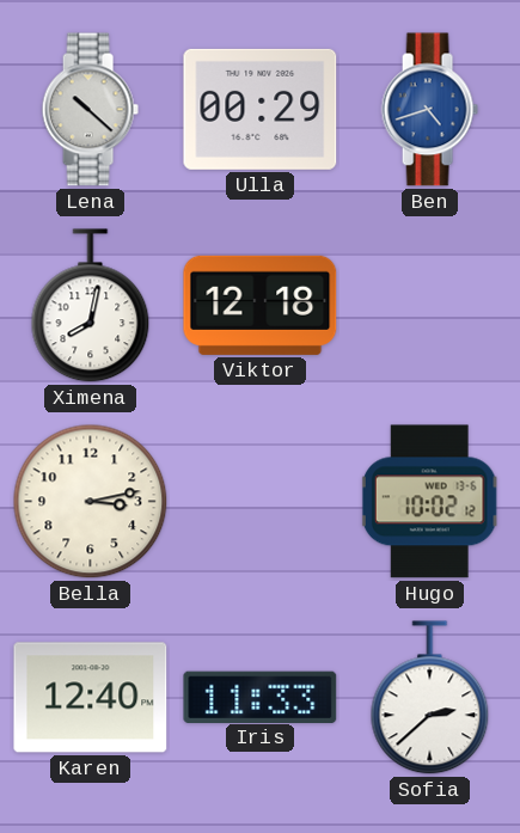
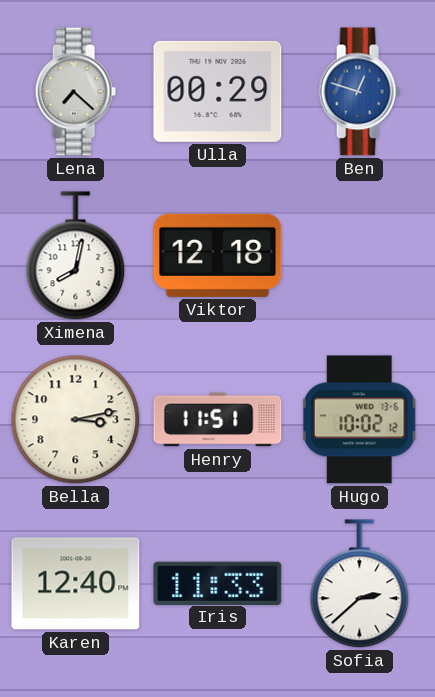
Lena: 10:22 -> 7:22
Ben: 4:42 -> 12:48
Henry: none -> 11:51
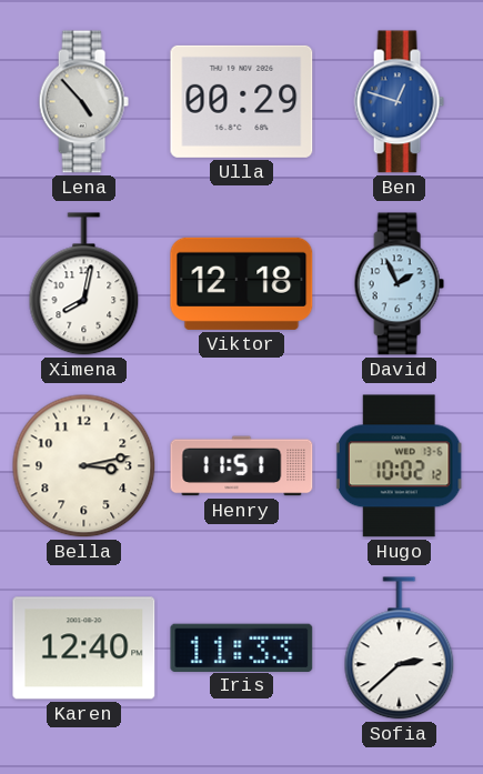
Lena: 7:22 -> 4:53
David: none -> 1:56
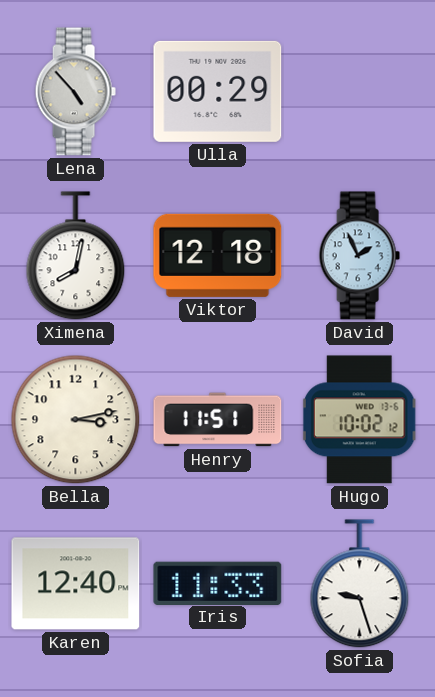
Ben: 12:48 -> none
Sofia: 2:38 -> 9:27
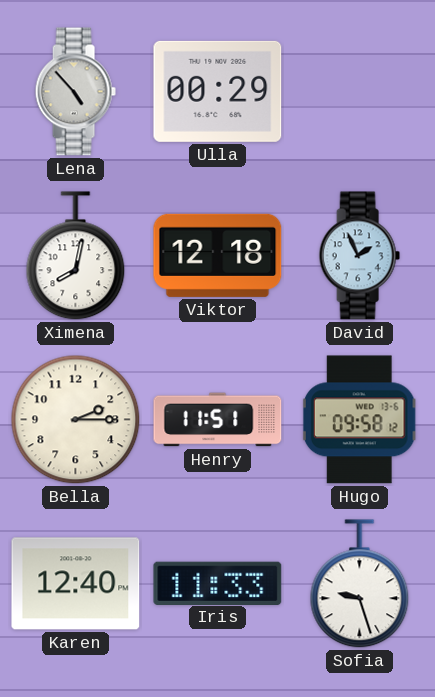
Bella: 3:13 -> 2:15
Hugo: 10:02 -> 09:58
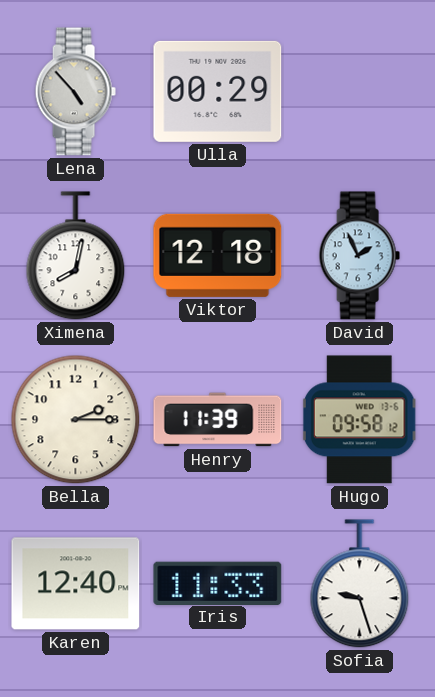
Henry: 11:51 -> 11:39
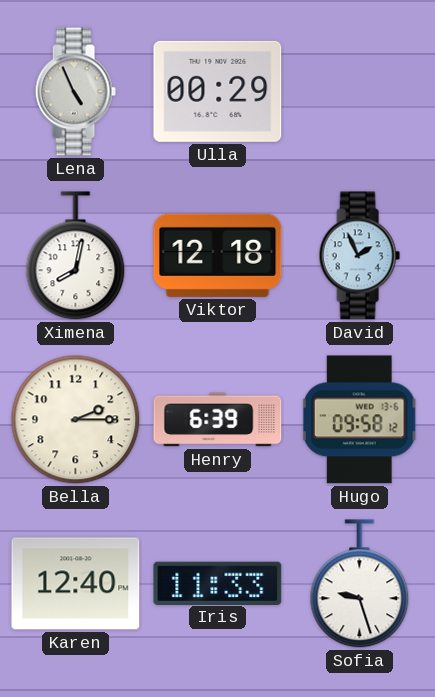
Lena: 4:53 -> 4:56
Henry: 11:39 -> 6:39
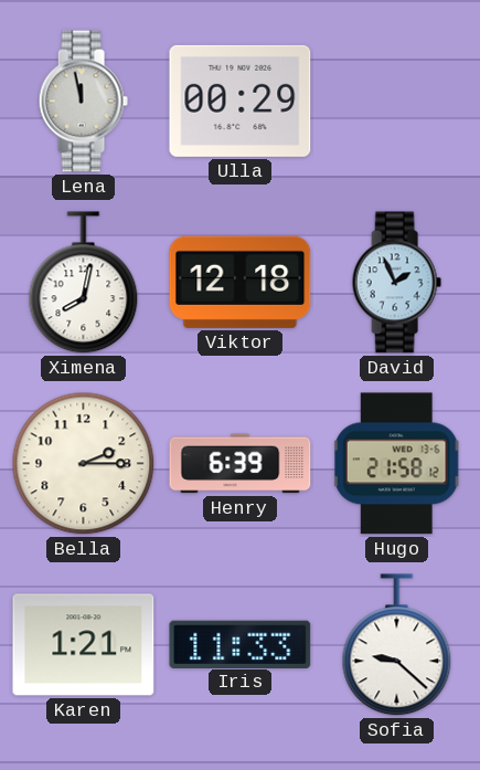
Lena: 4:56 -> 11:58
Hugo: 09:58 -> 21:58
Karen: 12:40 -> 1:21
Sofia: 9:27 -> 9:22
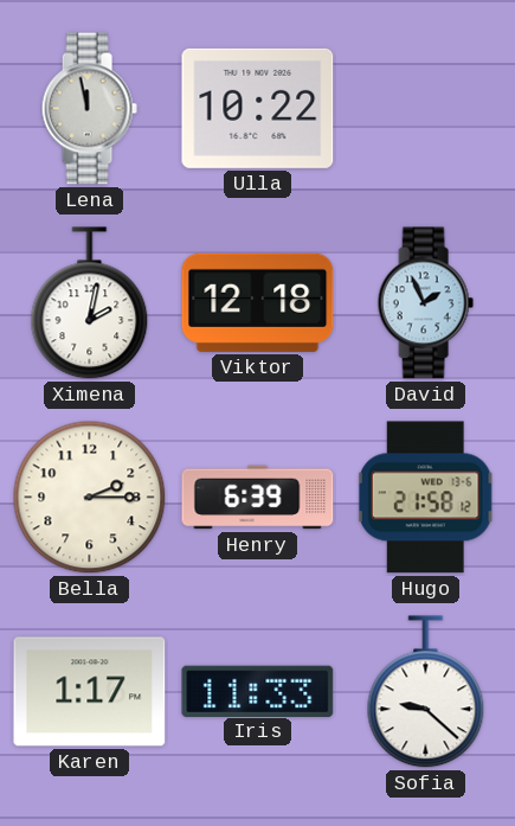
Ulla: 00:29 -> 10:22
Ximena: 8:02 -> 2:02
Karen: 1:21 -> 1:17
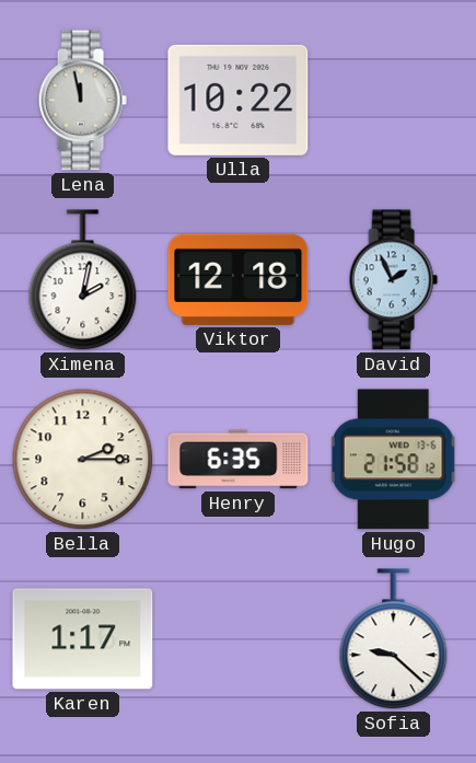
Henry: 6:39 -> 6:35
Iris: 11:33 -> none
